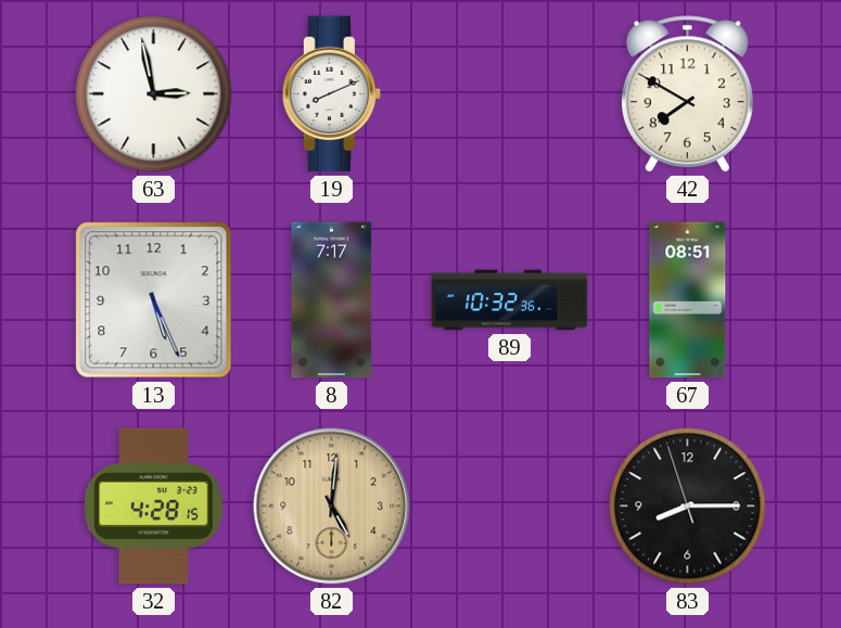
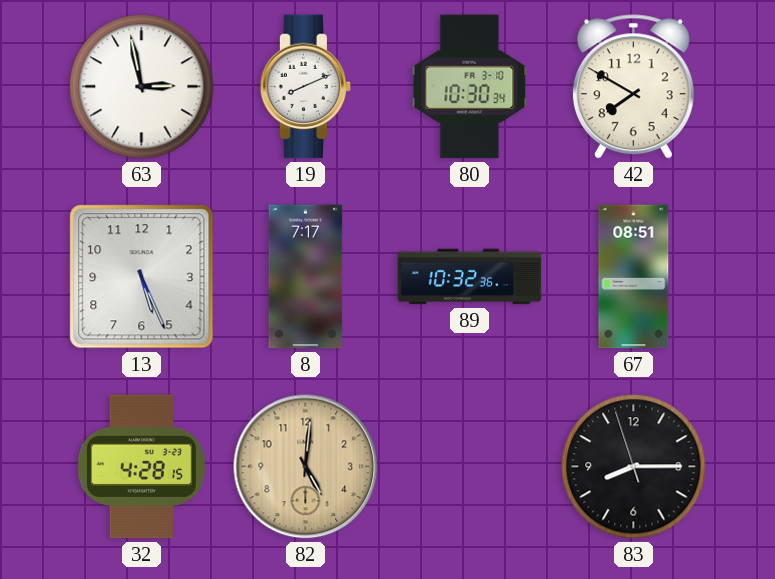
80: none -> 10:30
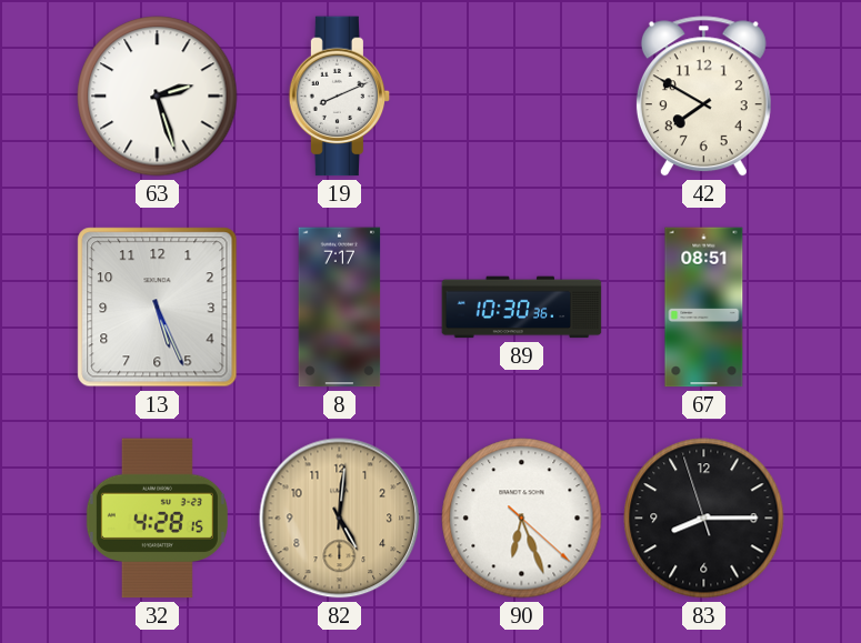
63: 2:58 -> 2:27
80: 10:30 -> none
89: 10:32 -> 10:30
90: none -> 6:26
